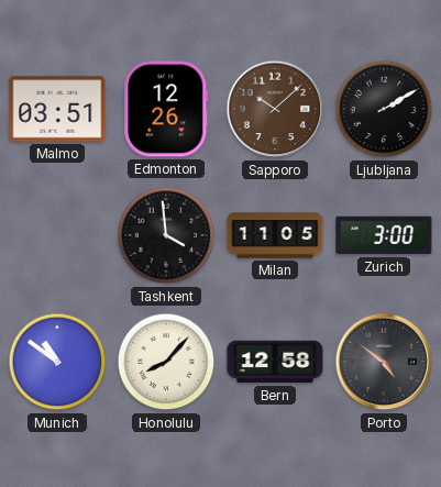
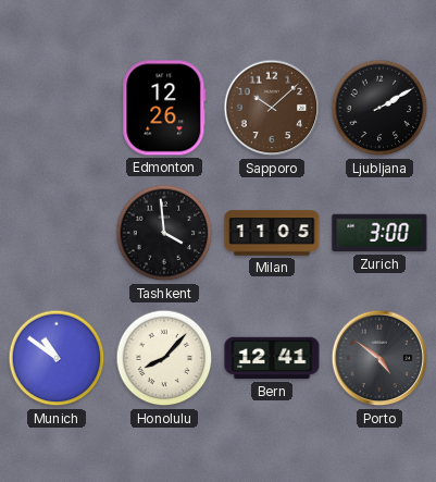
Malmo: 03:51 -> none
Bern: 12:58 -> 12:41
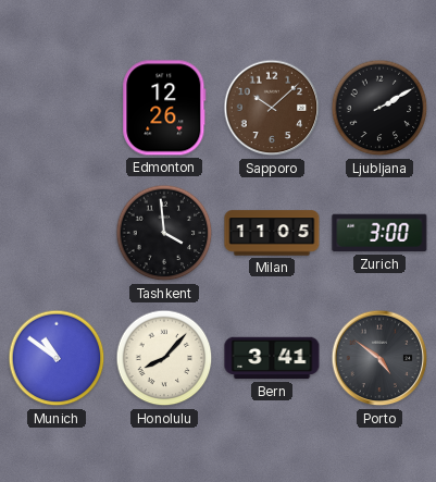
Bern: 12:41 -> 3:41
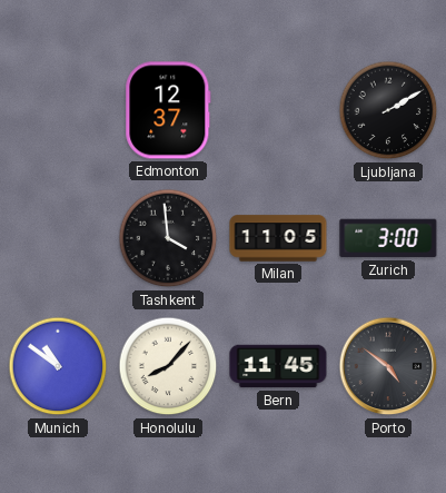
Edmonton: 12:26 -> 12:37
Sapporo: 10:08 -> none
Bern: 3:41 -> 11:45
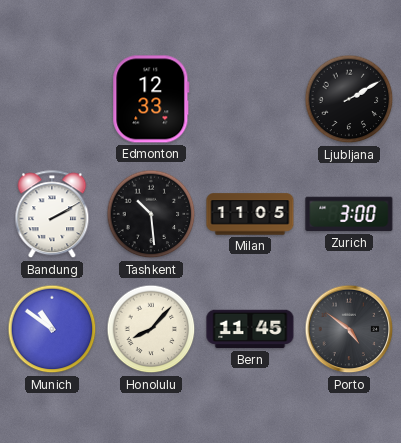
Edmonton: 12:37 -> 12:33
Bandung: none -> 2:10
Tashkent: 3:59 -> 10:29
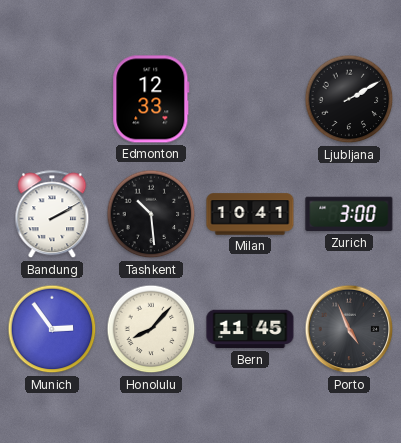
Milan: 11:05 -> 10:41
Munich: 10:51 -> 2:54
Porto: 4:51 -> 4:56
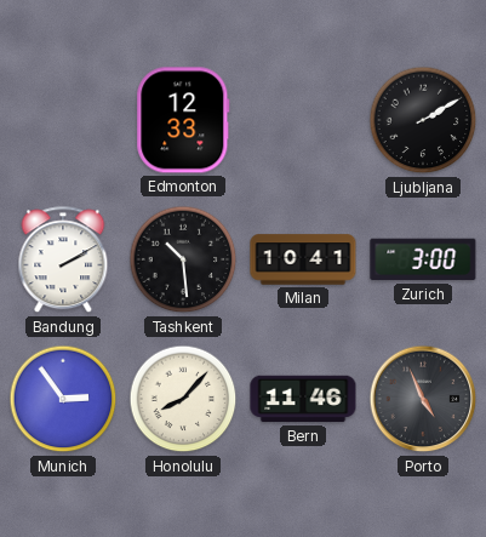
Bern: 11:45 -> 11:46
